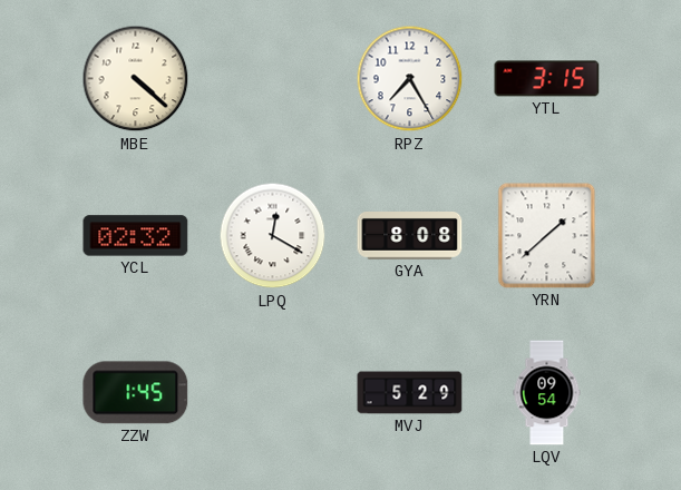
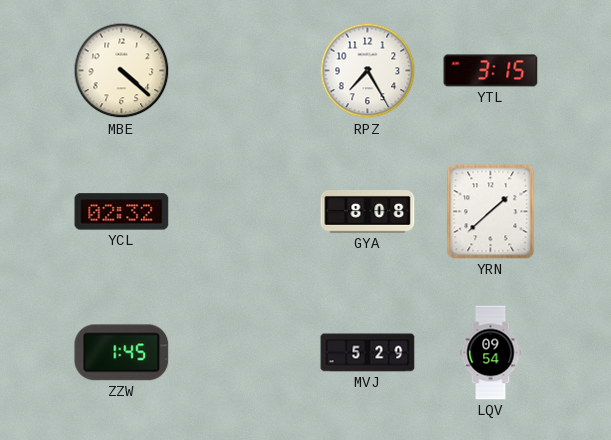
LPQ: 12:20 -> none
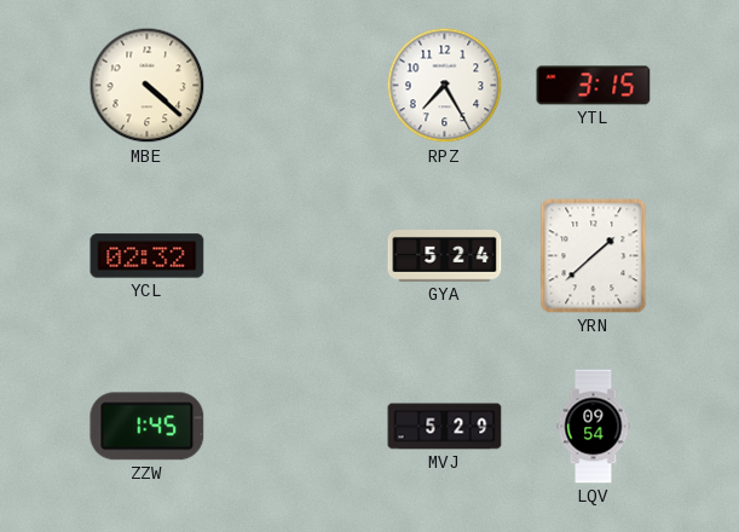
GYA: 8:08 -> 5:24
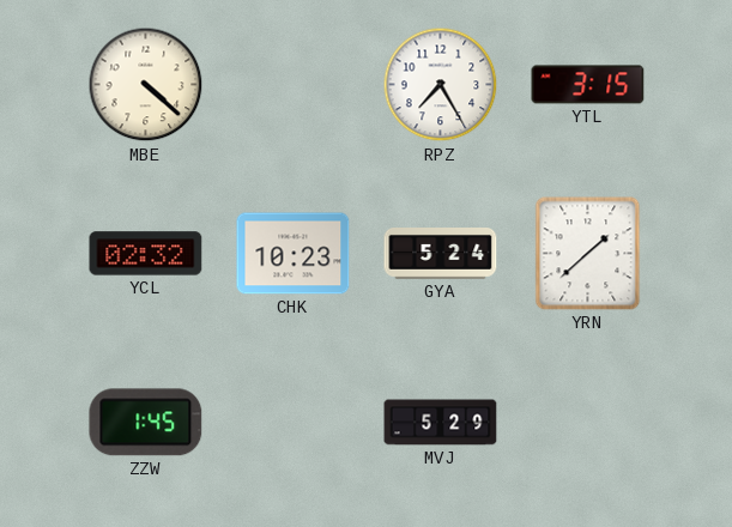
CHK: none -> 10:23
LQV: 09:54 -> none
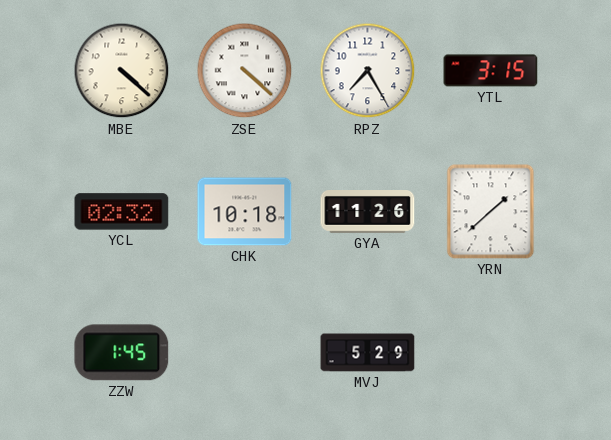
ZSE: none -> 4:22
CHK: 10:23 -> 10:18
GYA: 5:24 -> 11:26
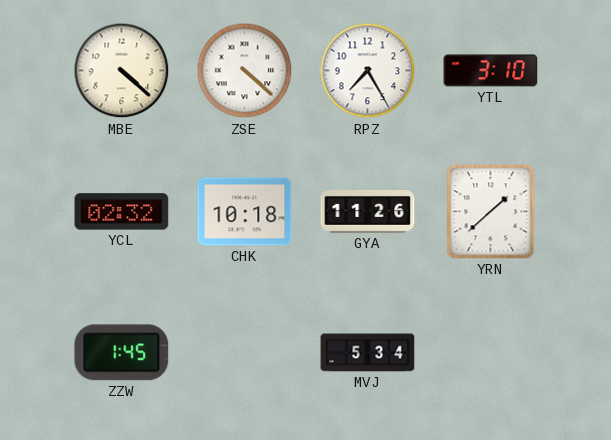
YTL: 3:15 -> 3:10
MVJ: 5:29 -> 5:34
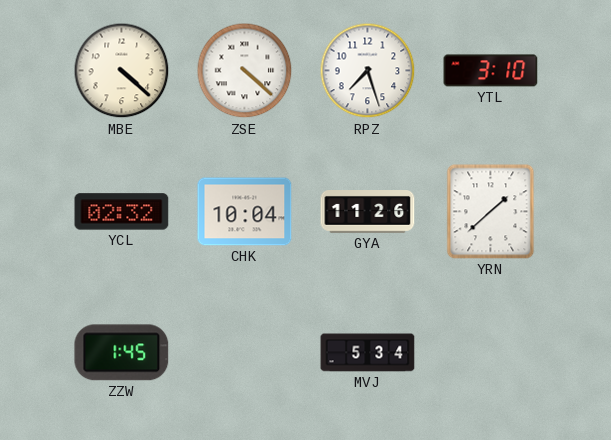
RPZ: 7:25 -> 7:27
CHK: 10:18 -> 10:04
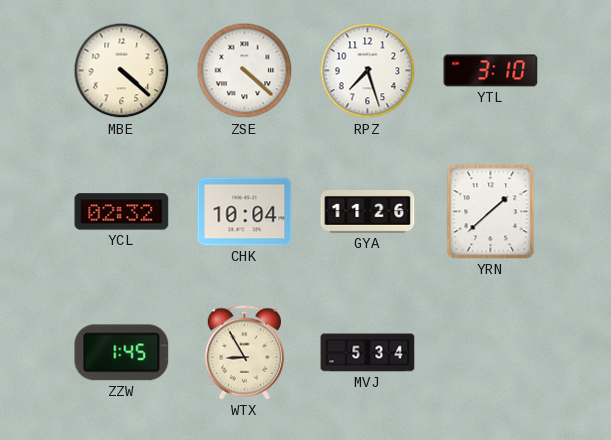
WTX: none -> 8:55
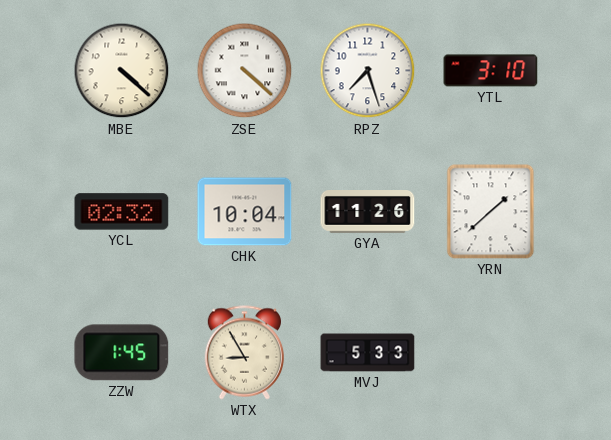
MVJ: 5:34 -> 5:33
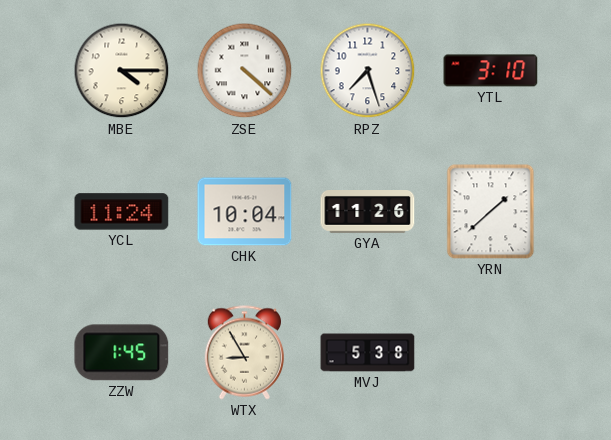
MBE: 4:22 -> 4:15
YCL: 02:32 -> 11:24
MVJ: 5:33 -> 5:38
